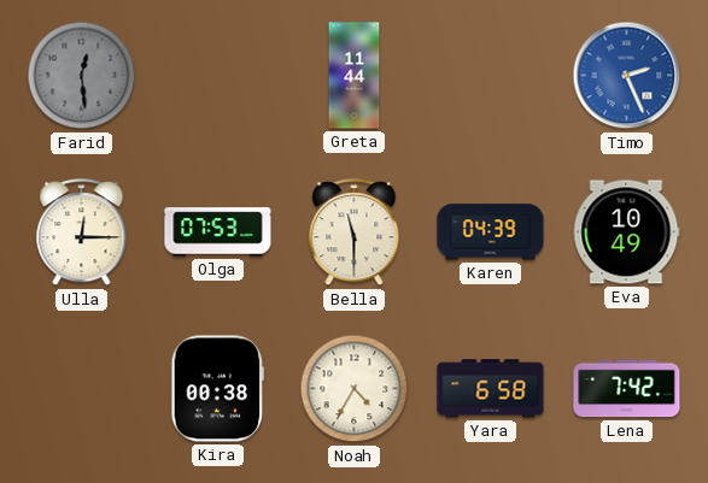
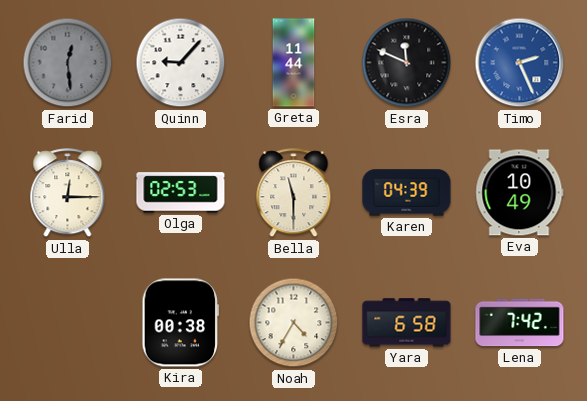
Quinn: none -> 9:07
Esra: none -> 11:49
Olga: 07:53 -> 02:53
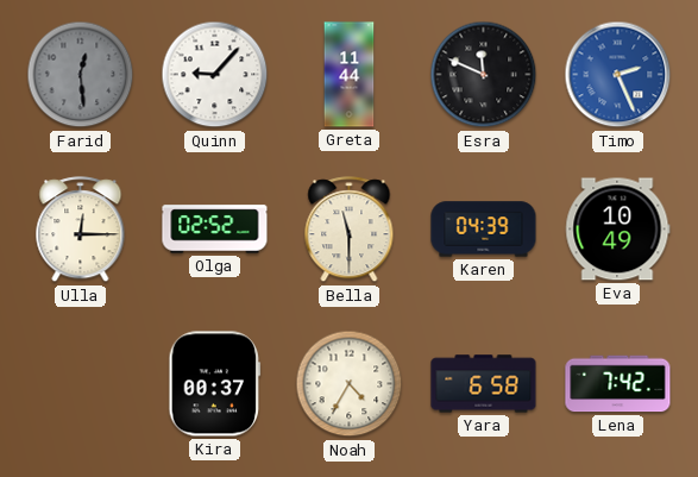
Olga: 02:53 -> 02:52
Kira: 00:38 -> 00:37
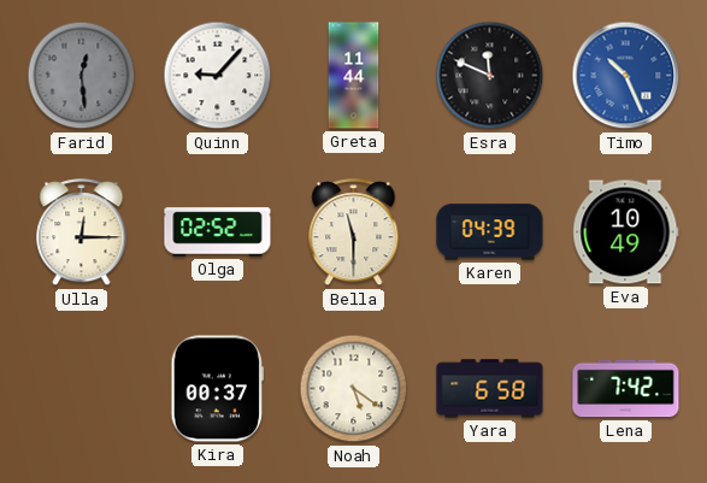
Timo: 2:26 -> 10:26
Noah: 4:35 -> 5:21
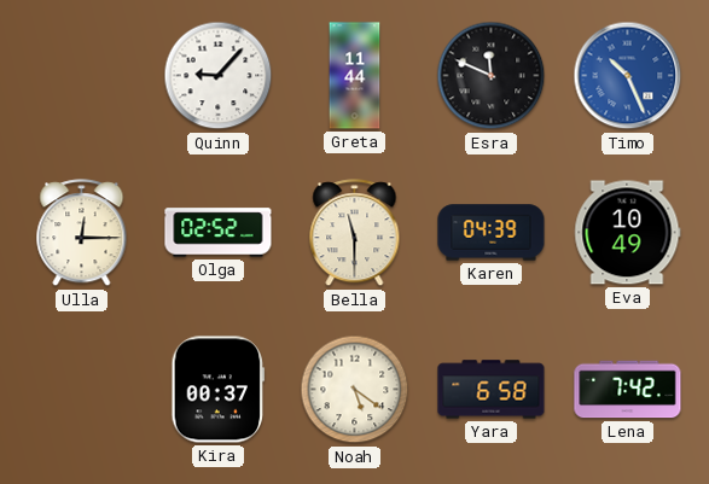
Farid: 12:29 -> none
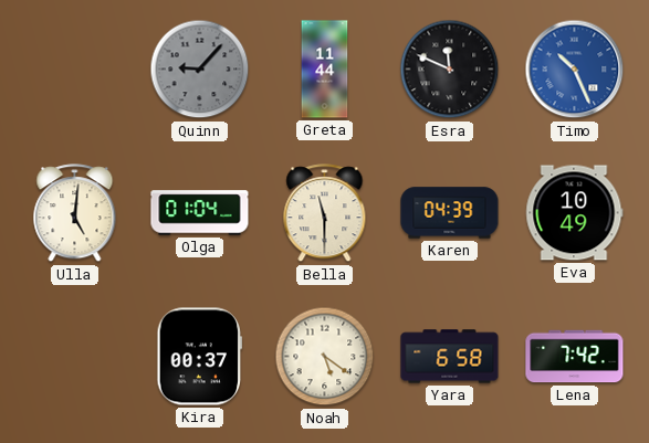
Quinn dial: white -> grey
Ulla: 12:15 -> 5:01
Olga: 02:52 -> 01:04
